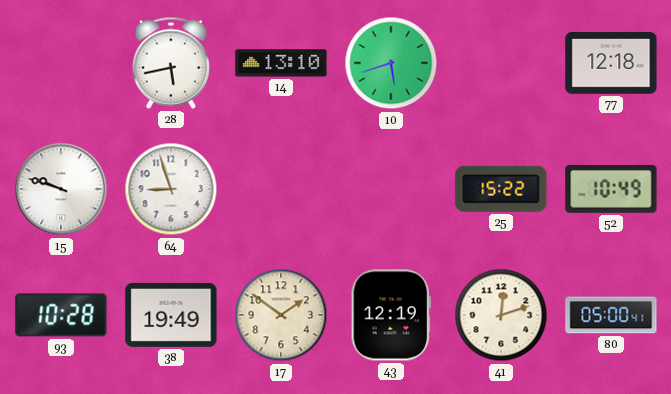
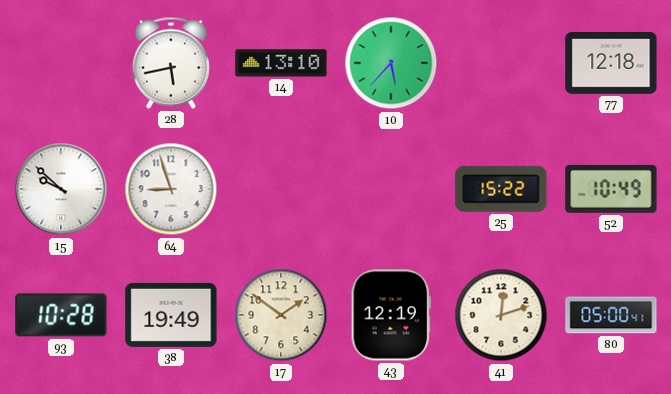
10: 5:42 -> 5:37
15: 9:48 -> 9:52
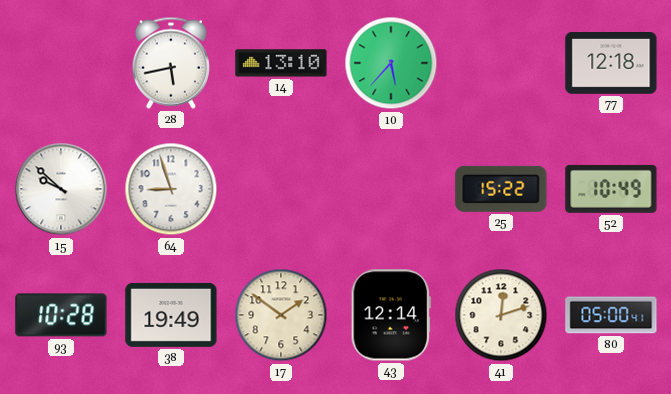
43: 12:19 -> 12:14
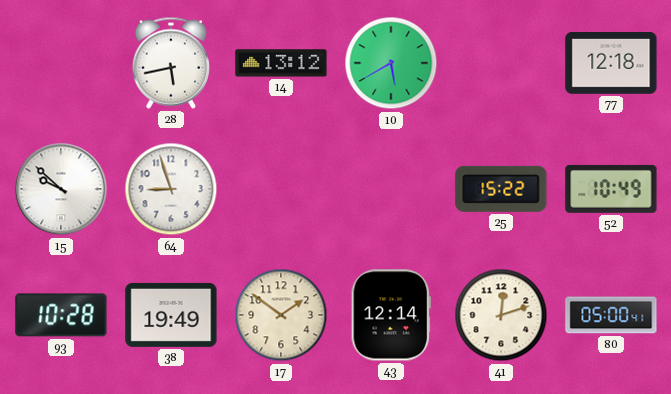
14: 13:10 -> 13:12
10: 5:37 -> 5:40
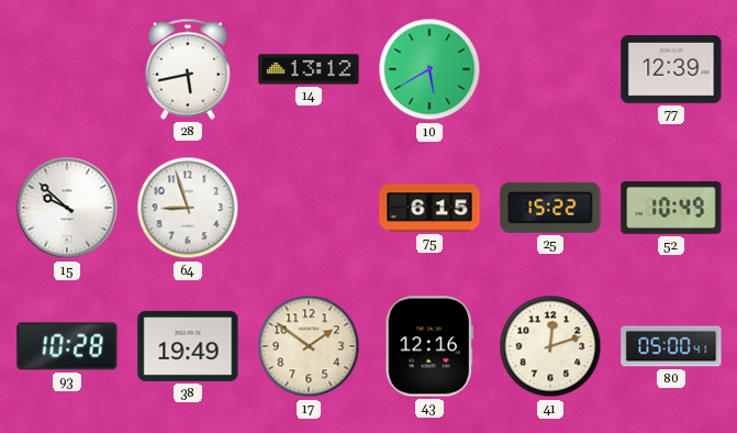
77: 12:18 -> 12:39
75: none -> 6:15
43: 12:14 -> 12:16
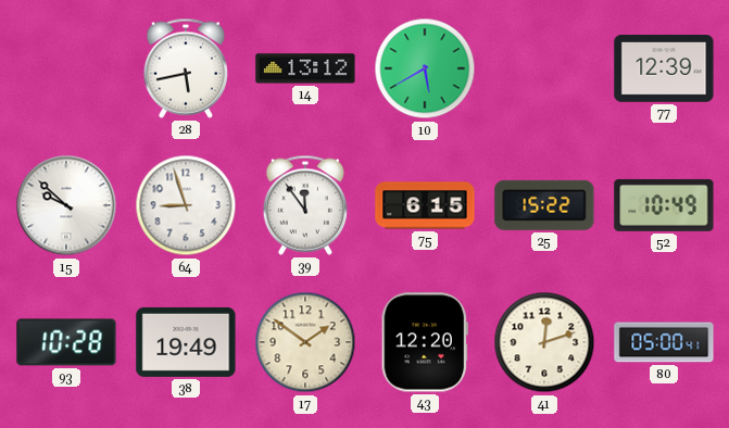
39: none -> 11:54
43: 12:16 -> 12:20
